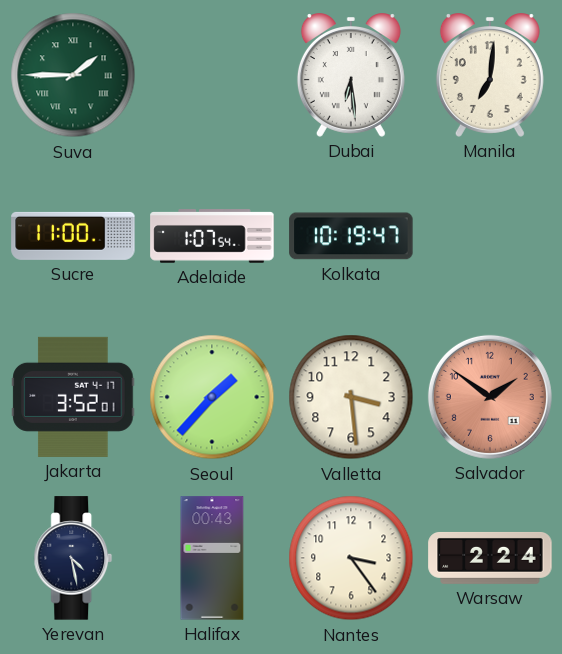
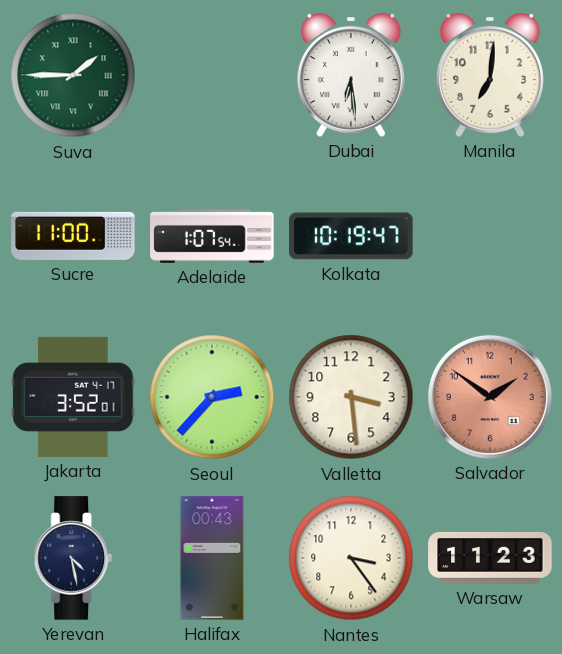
Seoul: 1:37 -> 2:37
Warsaw: 2:24 -> 11:23
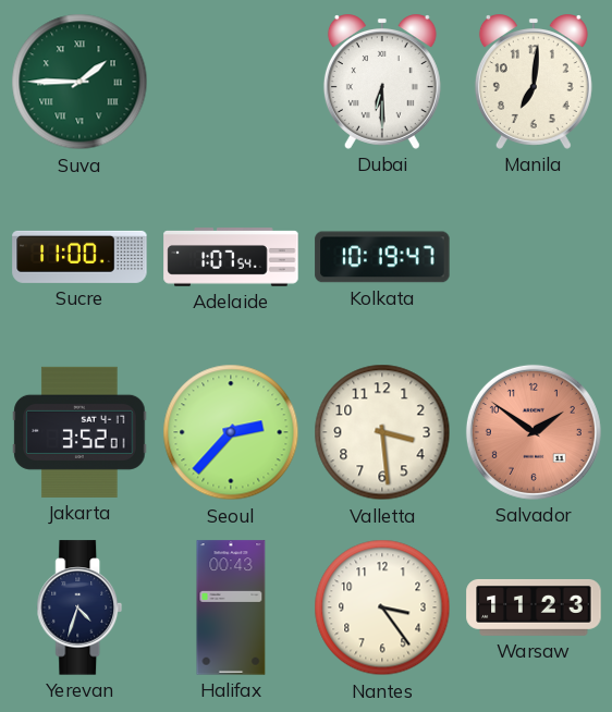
Dubai: 6:29 -> 6:30
Yerevan: 4:28 -> 4:33
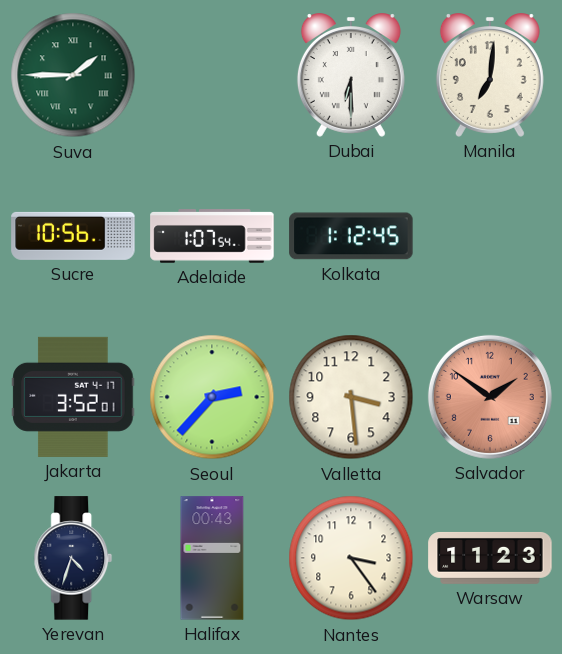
Sucre: 11:00 -> 10:56
Kolkata: 10:19 -> 1:12
